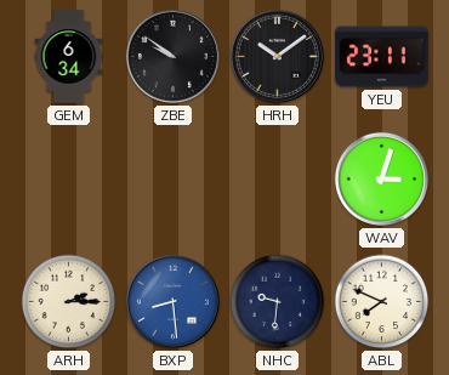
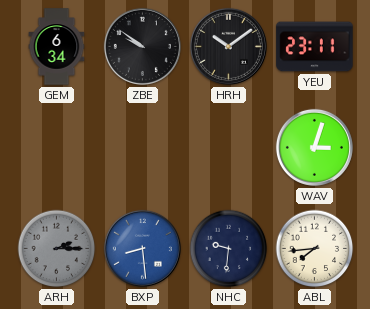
ARH dial: cream -> grey
ABL: 7:49 -> 7:44
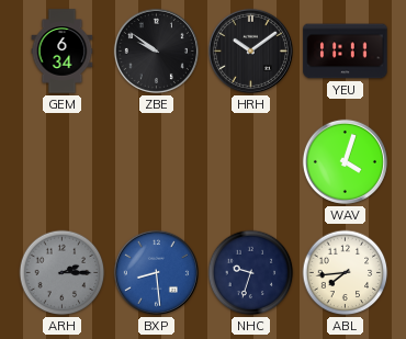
YEU: 23:11 -> 11:11
WAV: 3:03 -> 4:03
NHC: 9:31 -> 9:33
